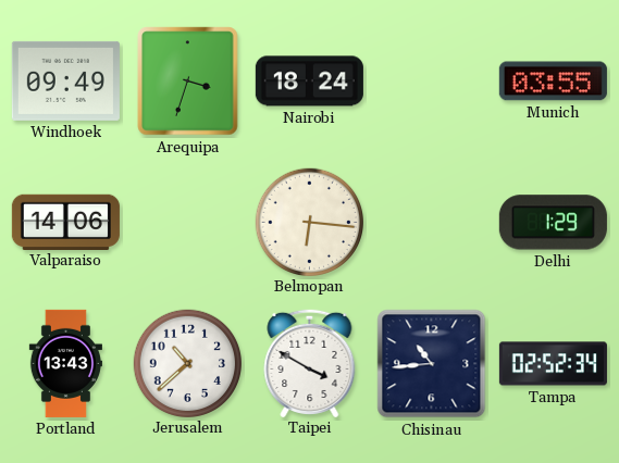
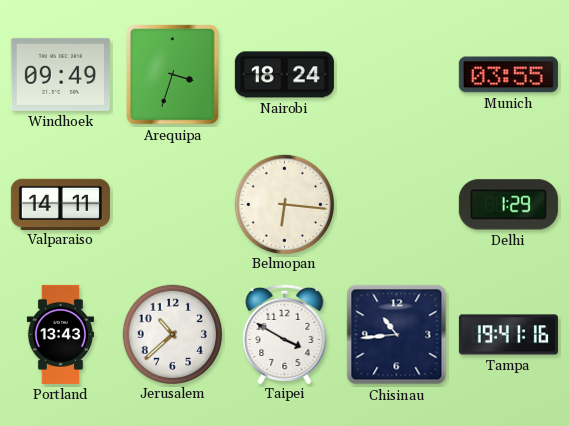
Valparaiso: 14:06 -> 14:11
Tampa: 02:52 -> 19:41
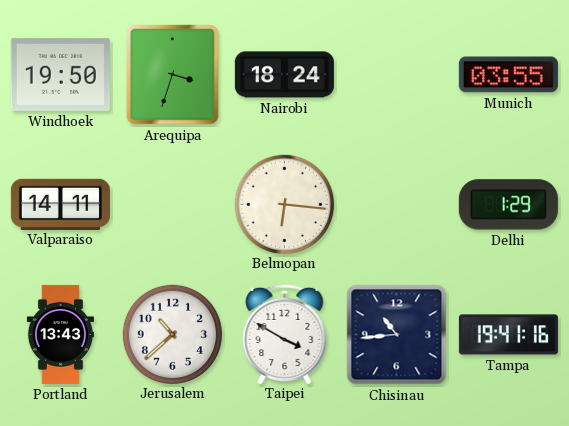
Windhoek: 09:49 -> 19:50
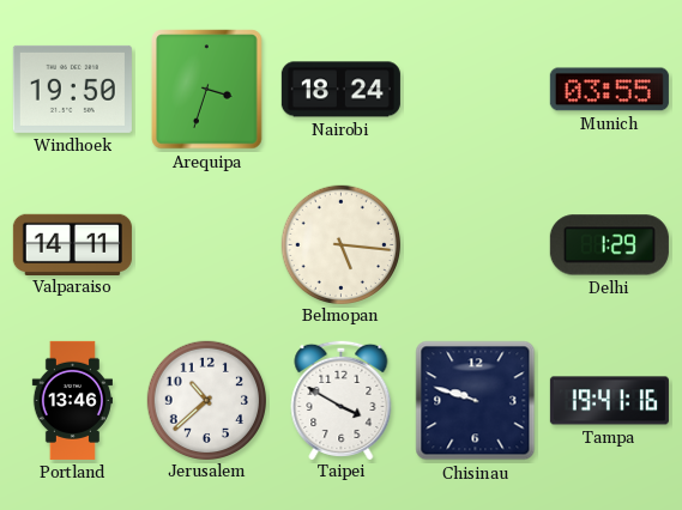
Belmopan: 6:16 -> 5:16
Portland: 13:43 -> 13:46
Chisinau: 10:44 -> 9:48
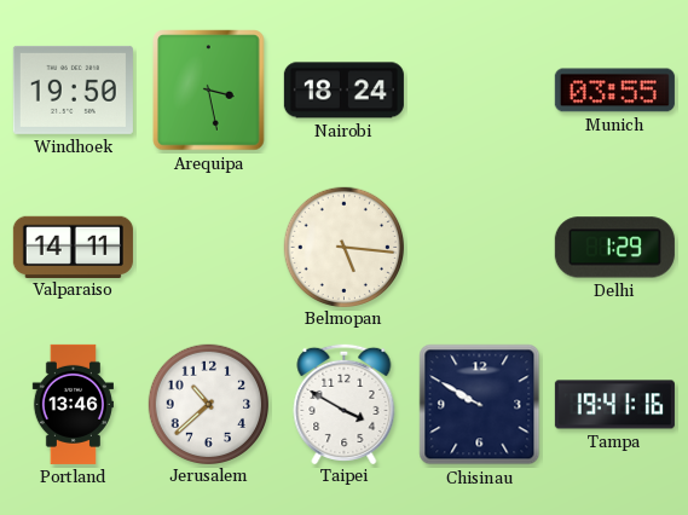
Arequipa: 3:33 -> 3:28
Chisinau: 9:48 -> 9:50
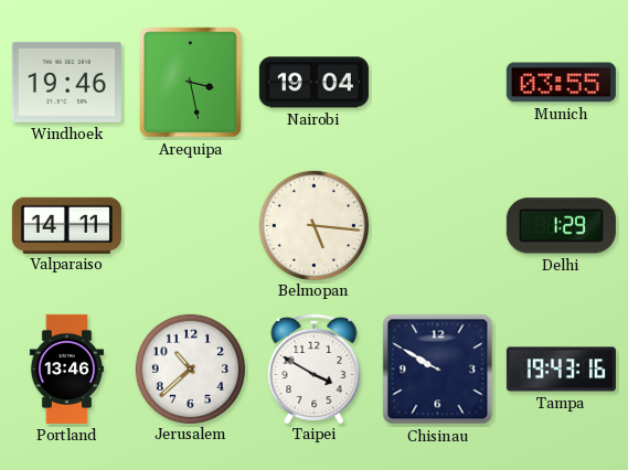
Windhoek: 19:50 -> 19:46
Nairobi: 18:24 -> 19:04
Tampa: 19:41 -> 19:43
